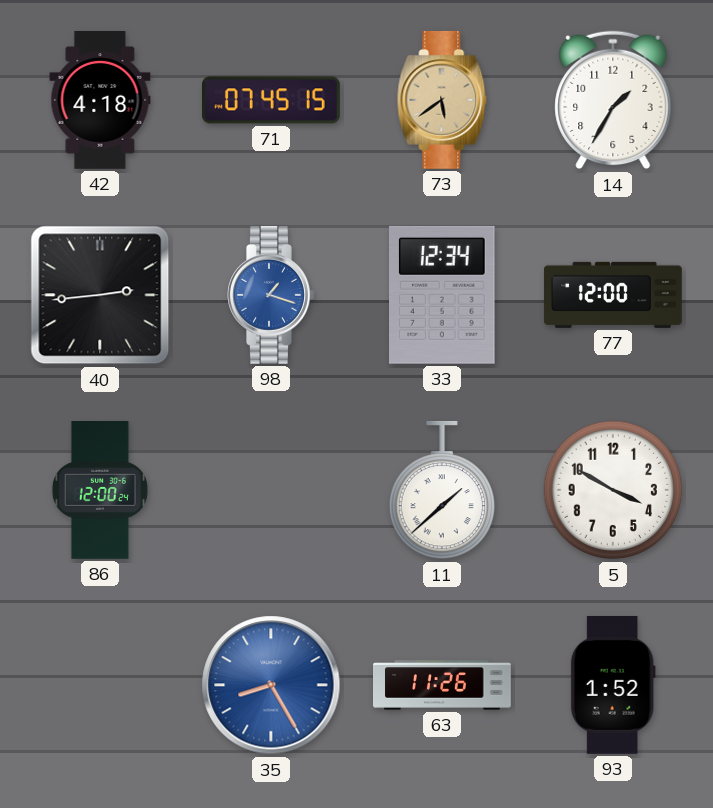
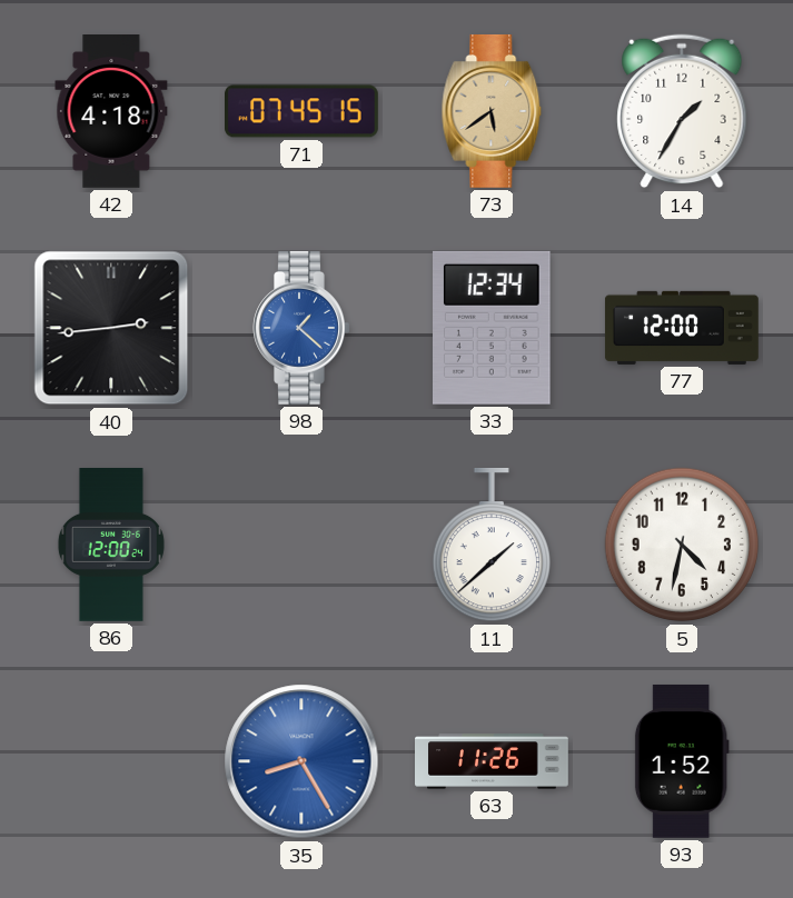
98: 1:18 -> 1:22
5: 3:50 -> 4:32
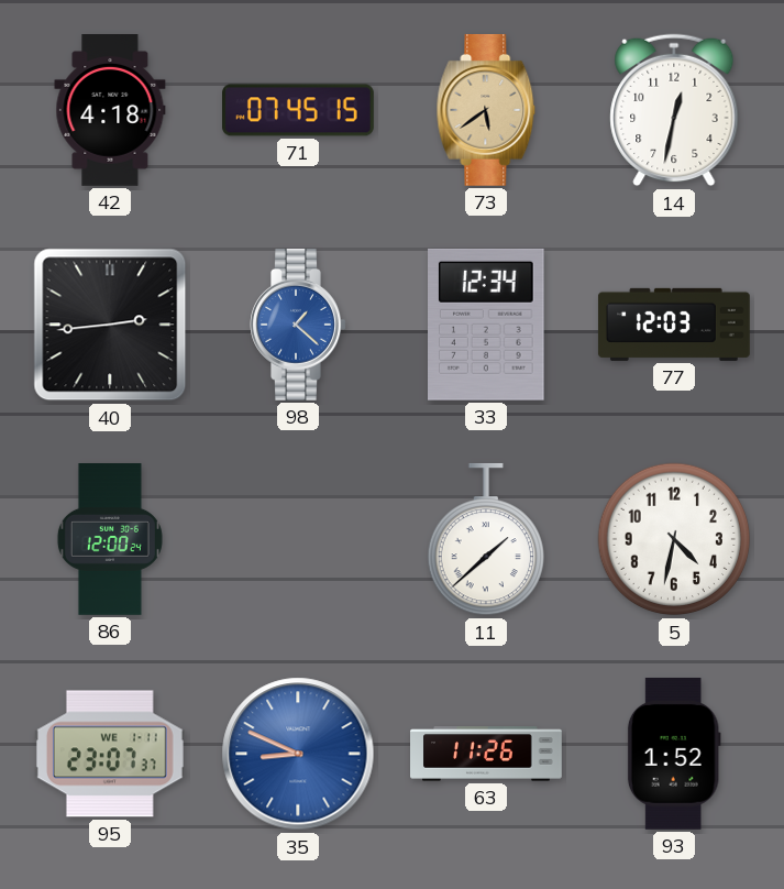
14: 1:35 -> 12:32
77: 12:00 -> 12:03
95: none -> 23:07
35: 8:25 -> 8:49
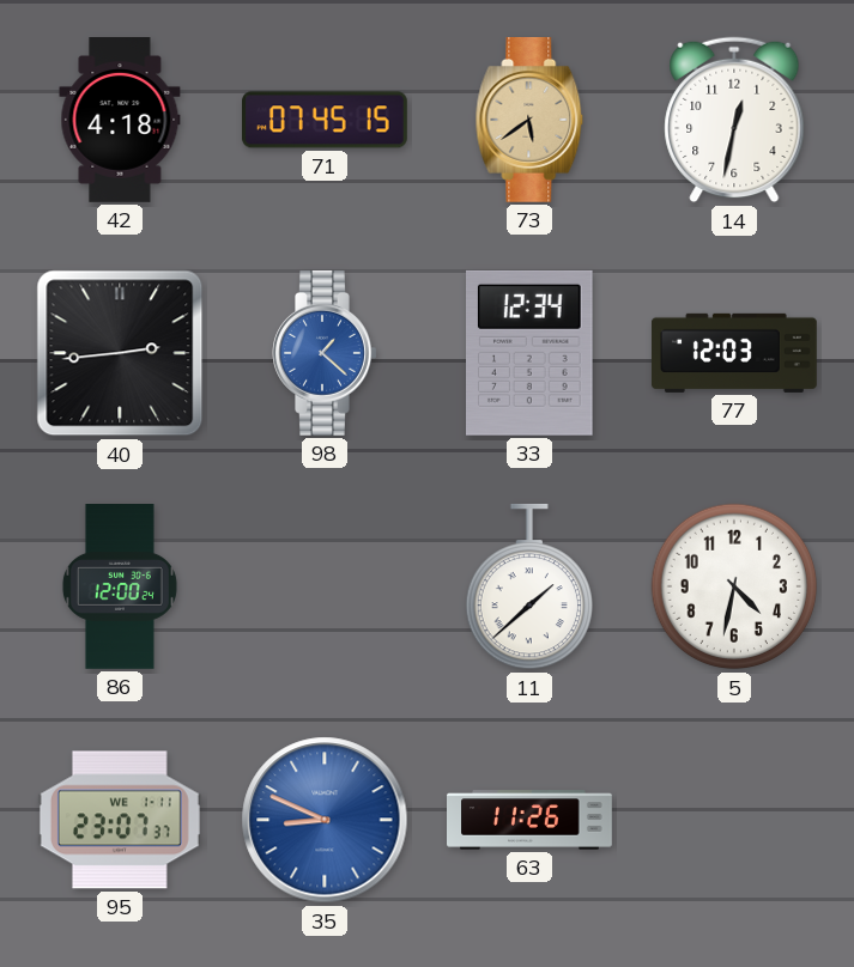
93: 1:52 -> none
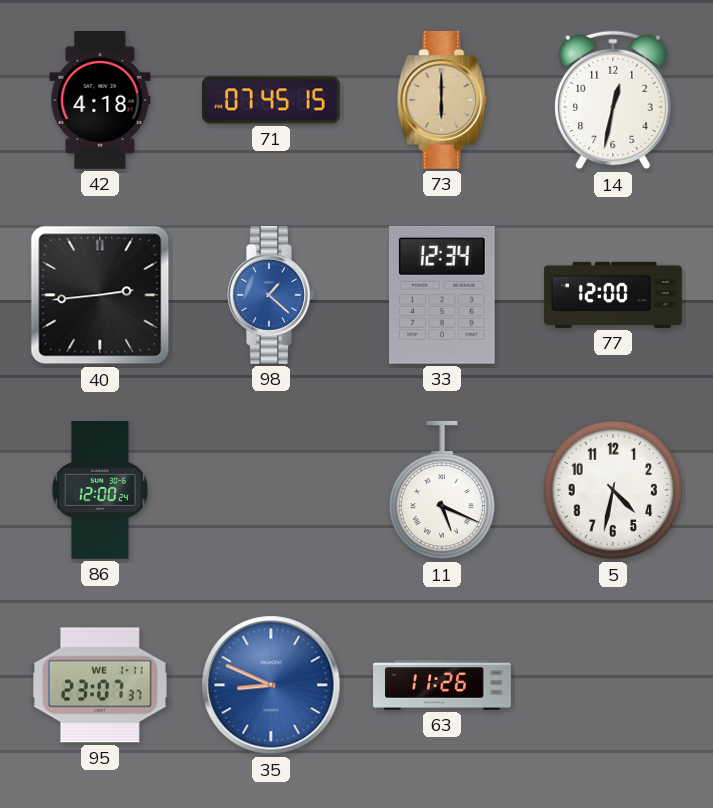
73: 5:39 -> 6:00
77: 12:03 -> 12:00
11: 1:38 -> 5:19
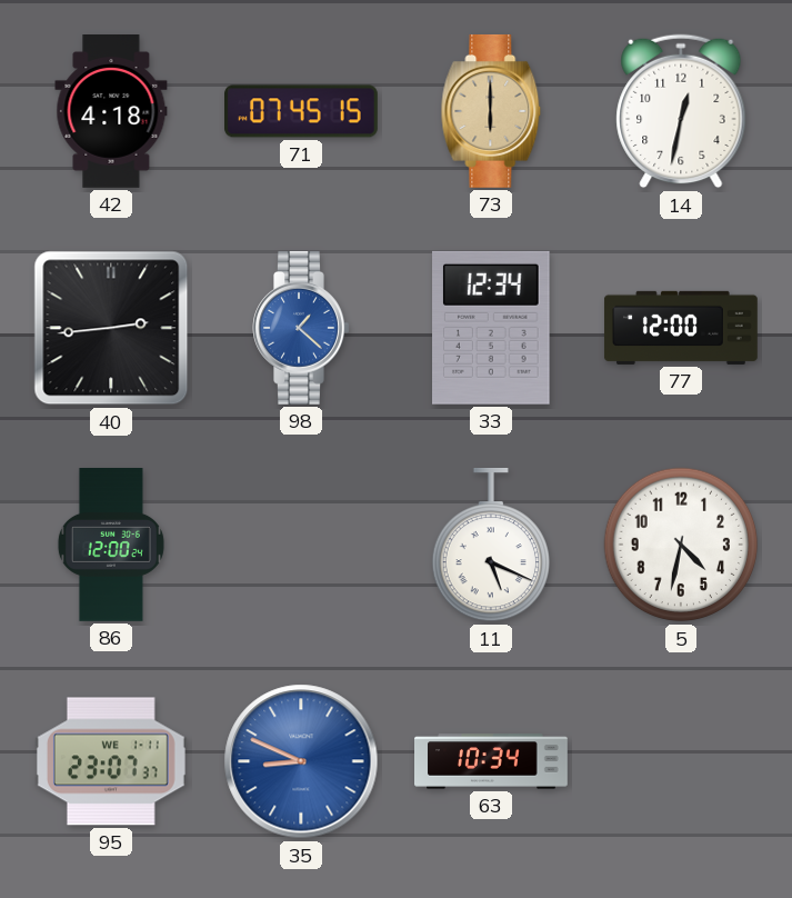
63: 11:26 -> 10:34
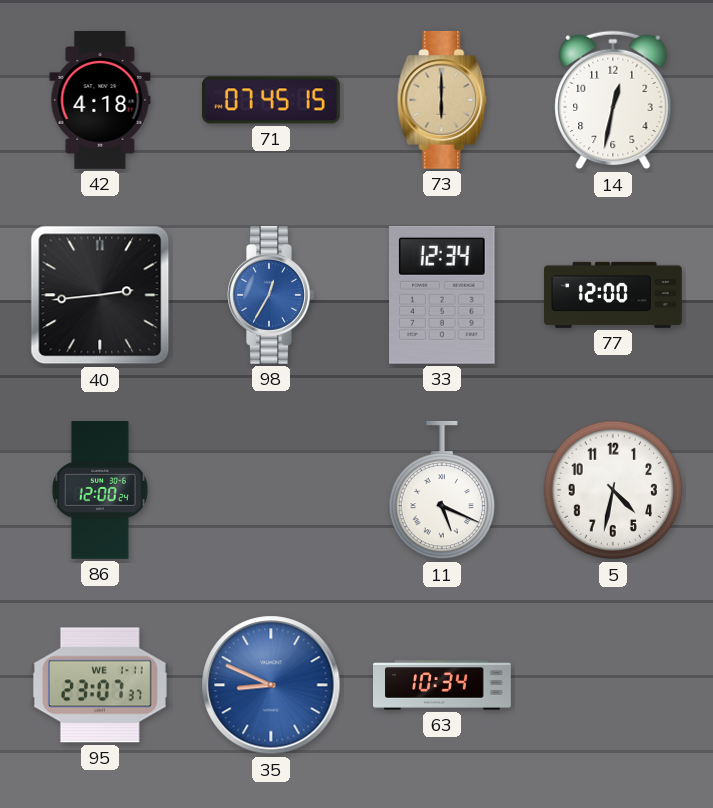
98: 1:22 -> 12:35
